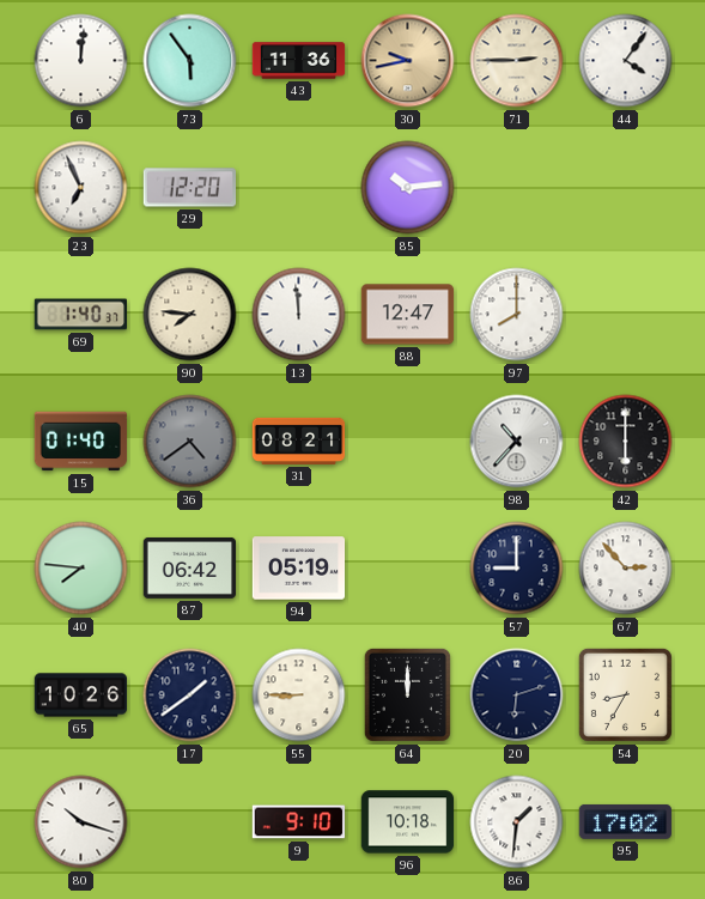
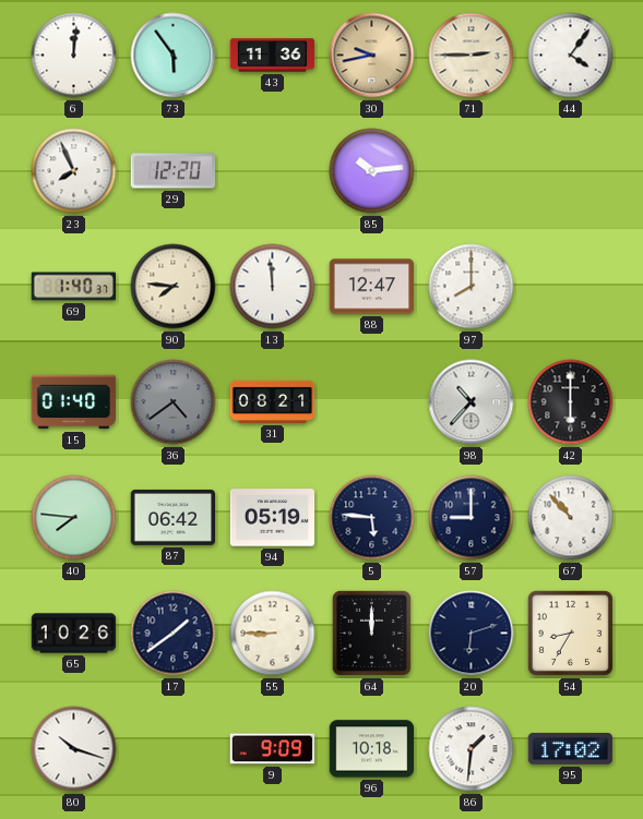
23: 6:56 -> 7:56
5: none -> 5:46
67: 2:53 -> 10:53
9: 9:10 -> 9:09
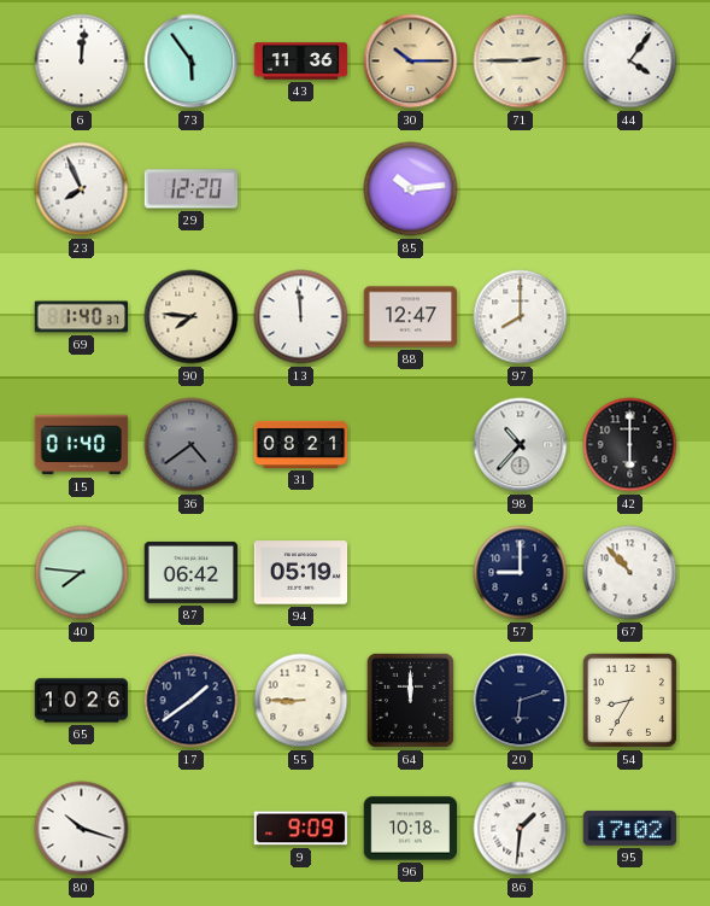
30: 9:43 -> 10:15
5: 5:46 -> none
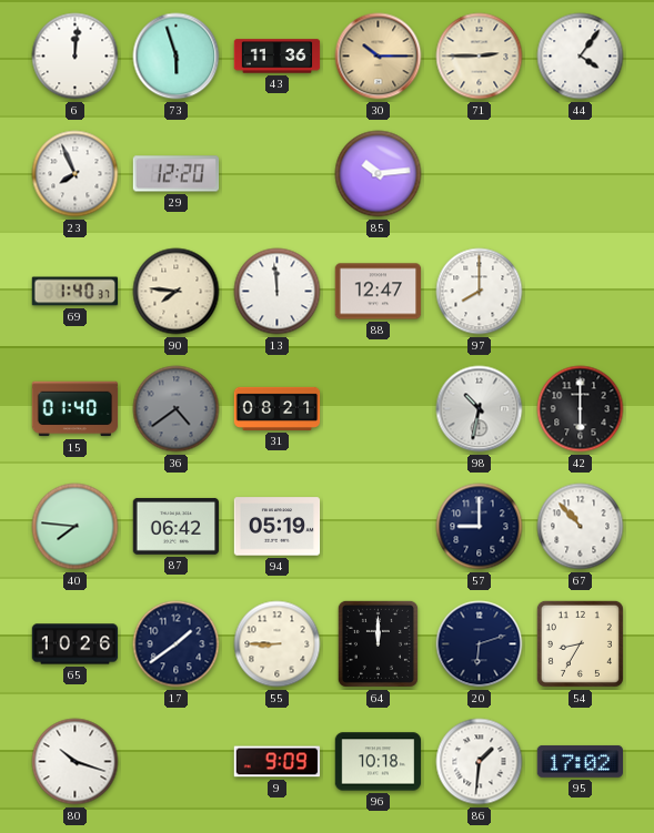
73: 5:54 -> 5:57
98: 10:37 -> 10:32
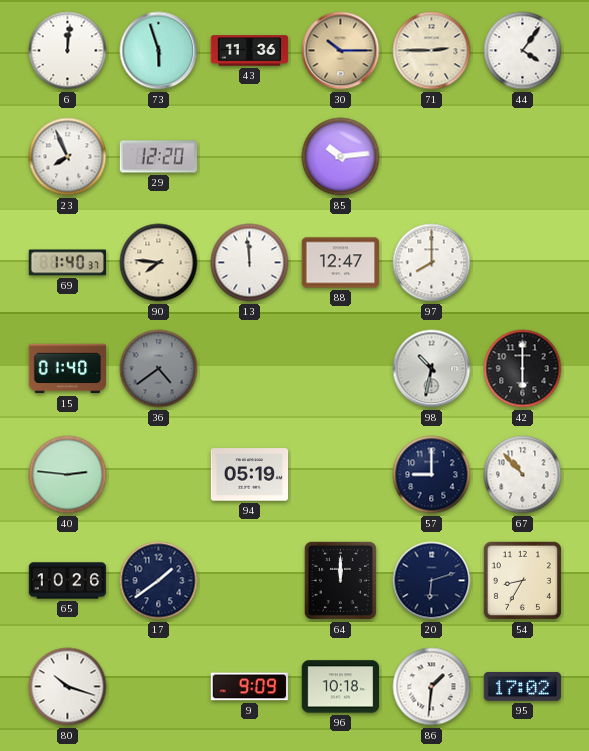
31: 08:21 -> none
40: 7:46 -> 2:46
87: 06:42 -> none
55: 8:45 -> none
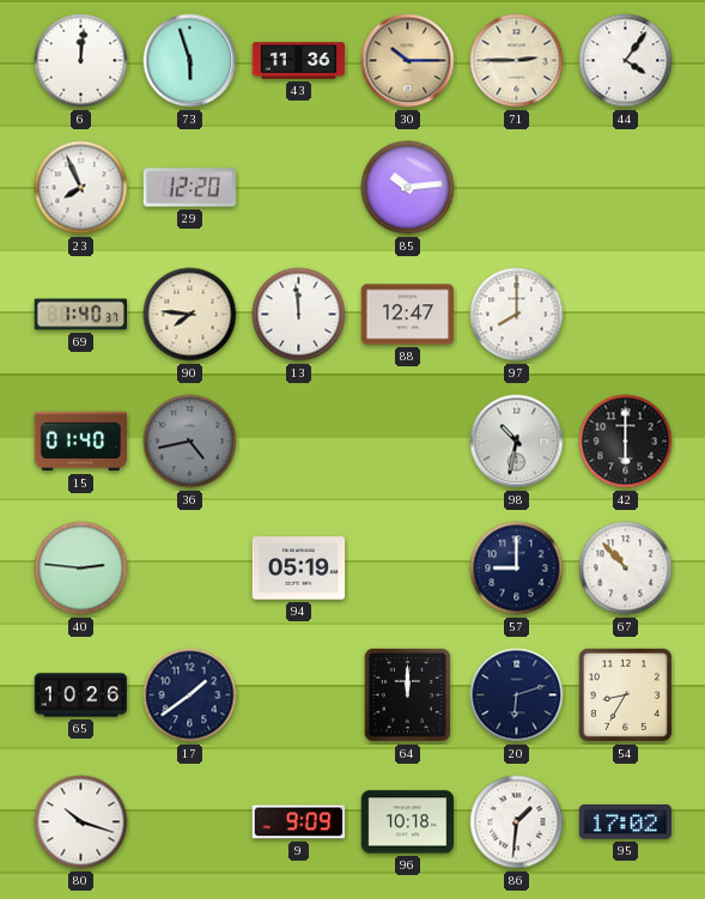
36: 4:39 -> 4:43
